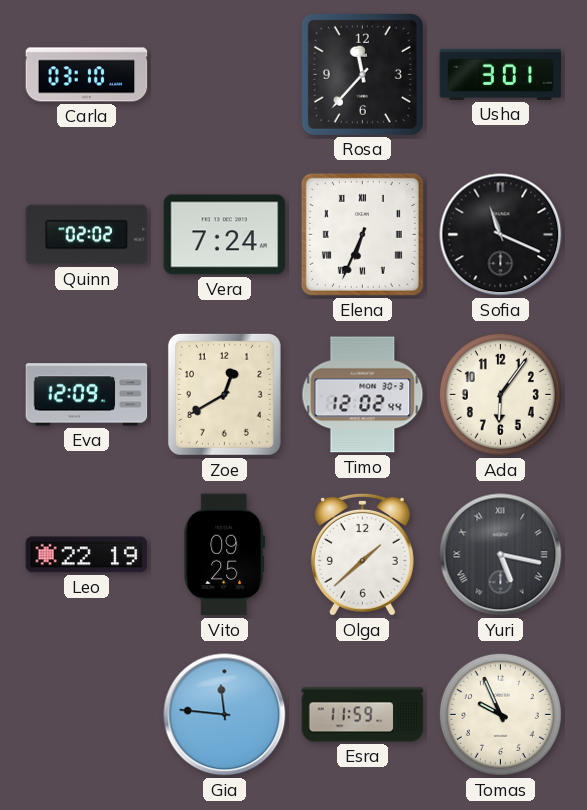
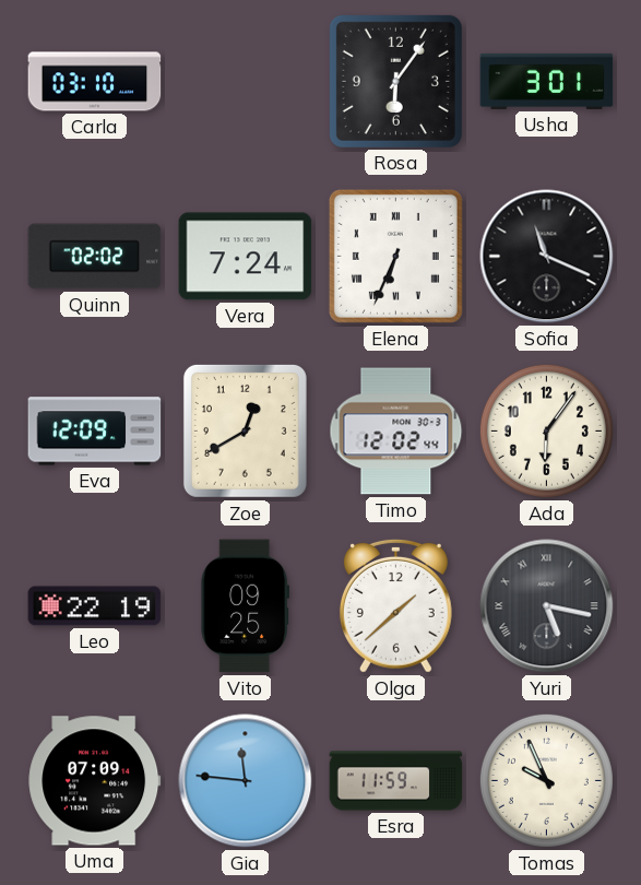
Rosa: 11:37 -> 6:06
Uma: none -> 07:09
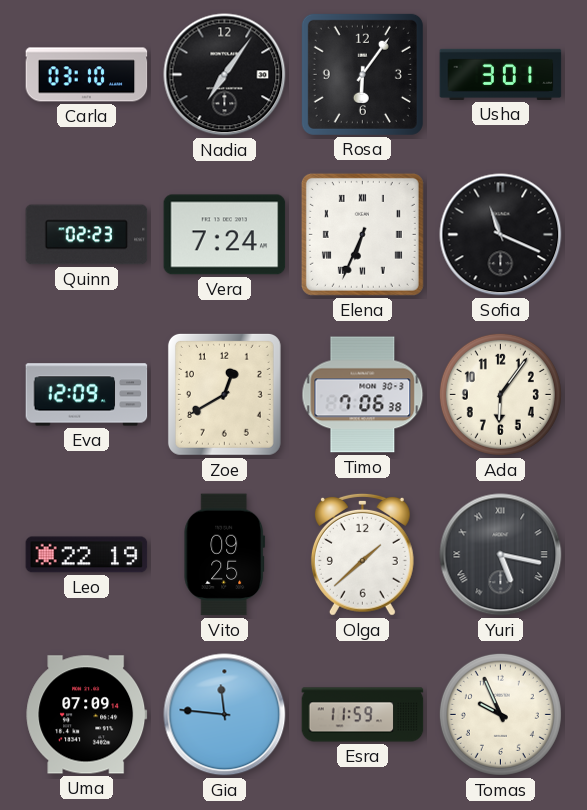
Nadia: none -> 7:06
Quinn: 02:02 -> 02:23
Timo: 12:02 -> 7:06
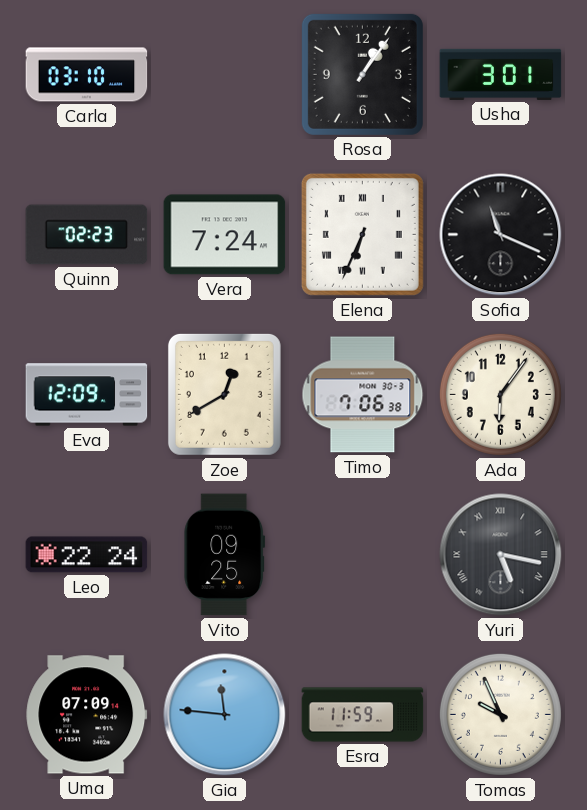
Nadia: 7:06 -> none
Rosa: 6:06 -> 1:06
Leo: 22:19 -> 22:24
Olga: 1:38 -> none
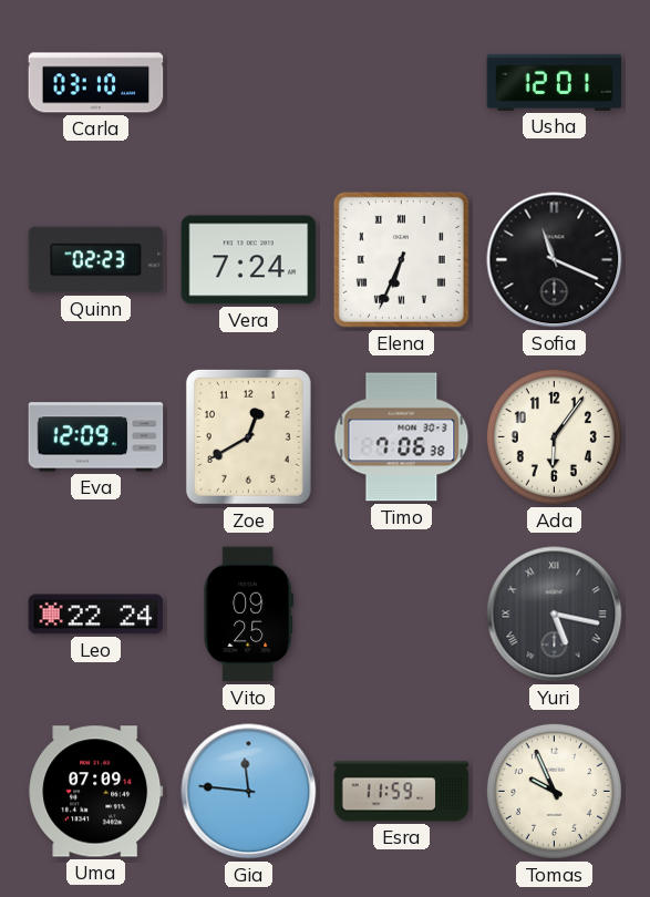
Rosa: 1:06 -> none
Usha: 3:01 -> 12:01
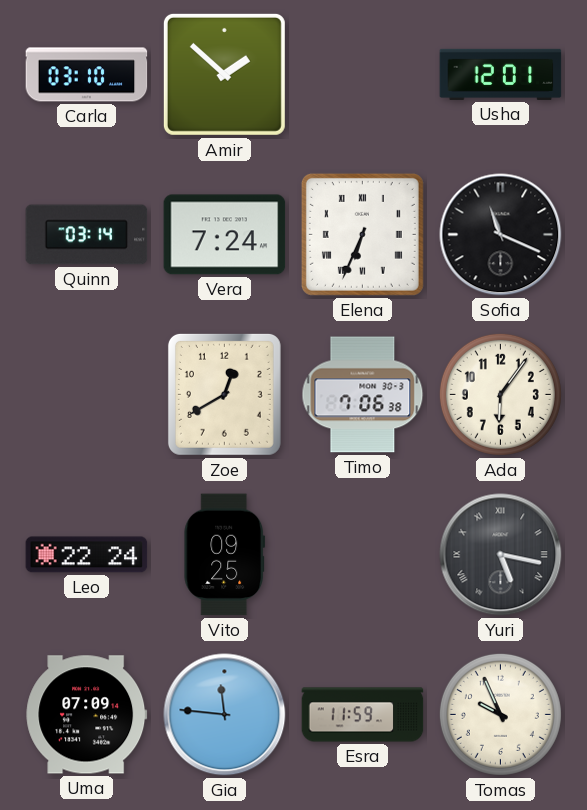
Amir: none -> 1:52
Quinn: 02:23 -> 03:14
Eva: 12:09 -> none
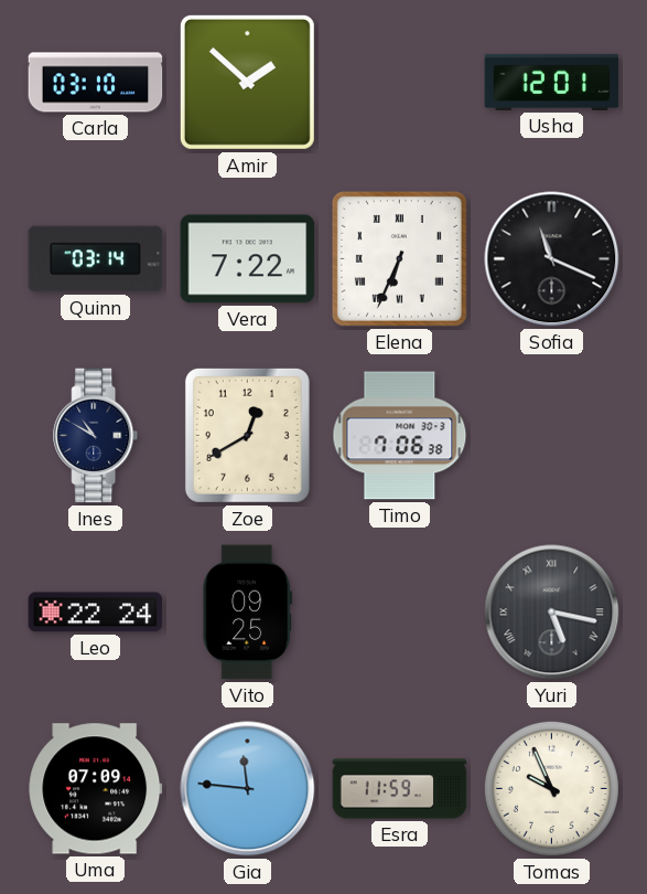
Vera: 7:24 -> 7:22
Ines: none -> 10:50
Ada: 6:06 -> none
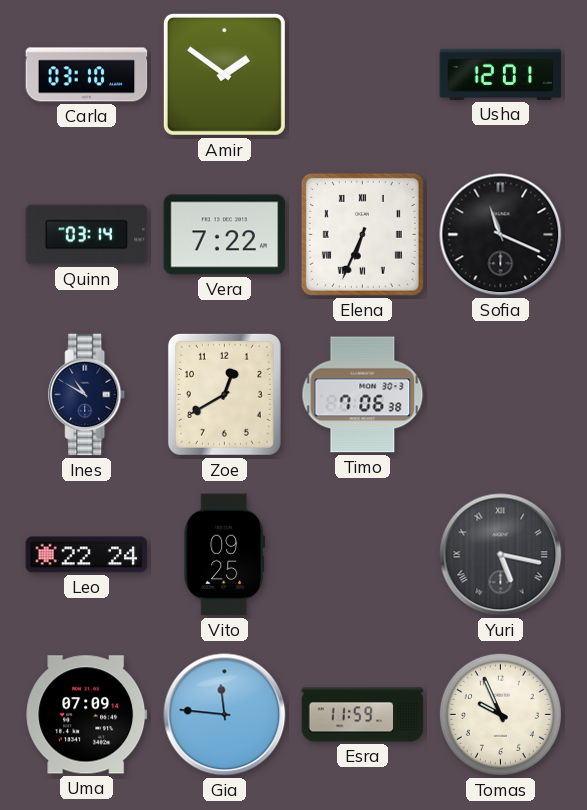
Amir: 1:52 -> 1:51
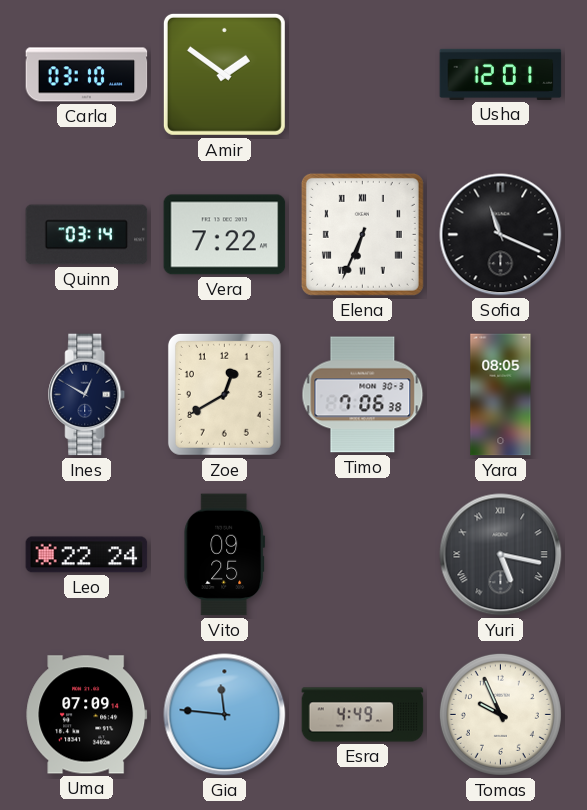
Ines: 10:50 -> 12:50
Yara: none -> 08:05
Esra: 11:59 -> 4:49
